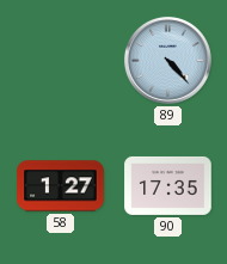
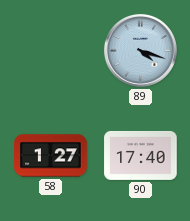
89: 4:23 -> 4:18
90: 17:35 -> 17:40
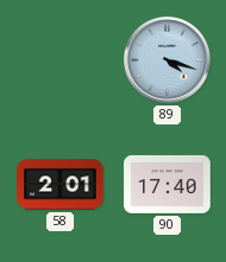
58: 1:27 -> 2:01
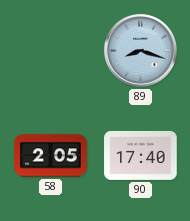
89: 4:18 -> 8:18
58: 2:01 -> 2:05
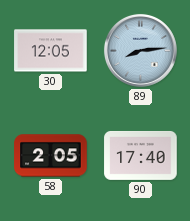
30: none -> 12:05
89: 8:18 -> 8:14
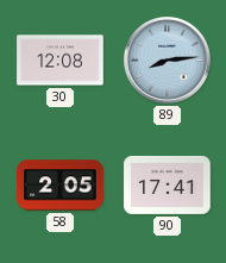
30: 12:05 -> 12:08
90: 17:40 -> 17:41
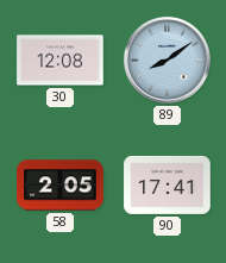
89: 8:14 -> 8:09
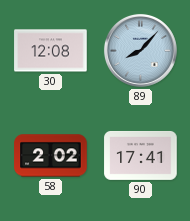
89: 8:09 -> 8:07
58: 2:05 -> 2:02
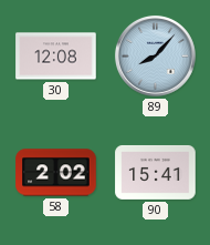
90: 17:41 -> 15:41
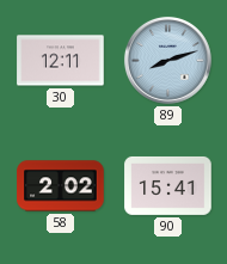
30: 12:08 -> 12:11
89: 8:07 -> 8:12
